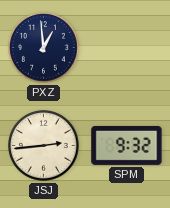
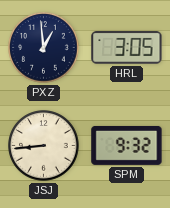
HRL: none -> 3:05
JSJ: 2:44 -> 8:44
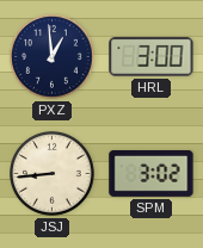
HRL: 3:05 -> 3:00
SPM: 9:32 -> 3:02
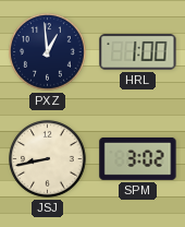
HRL: 3:00 -> 1:00
JSJ: 8:44 -> 8:43
